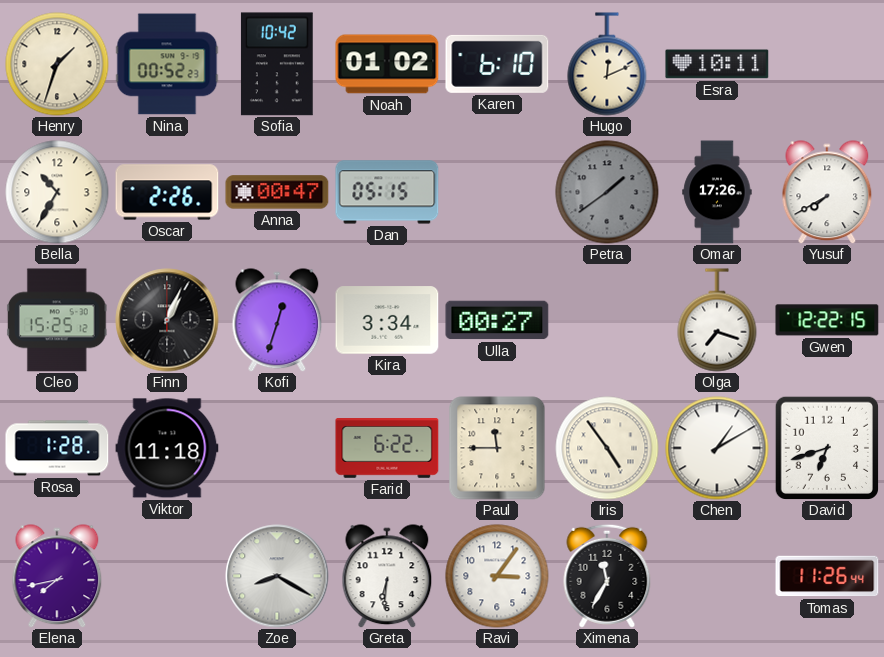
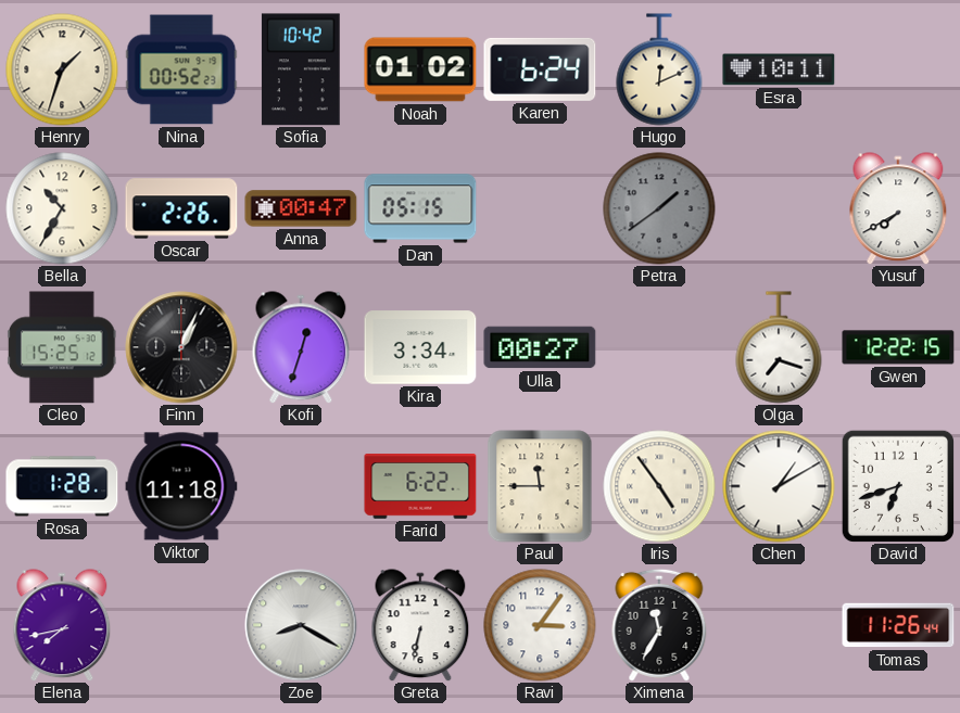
Karen: 6:10 -> 6:24
Omar: 17:26 -> none
Greta: 6:31 -> 6:32
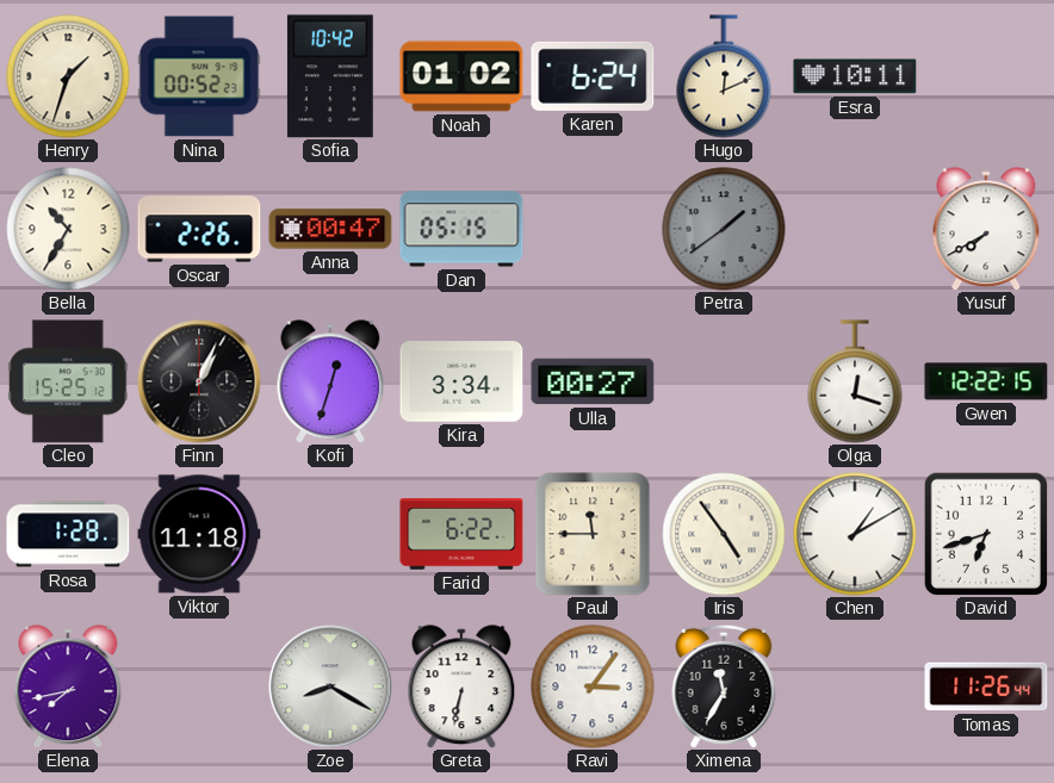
Olga: 7:18 -> 12:18
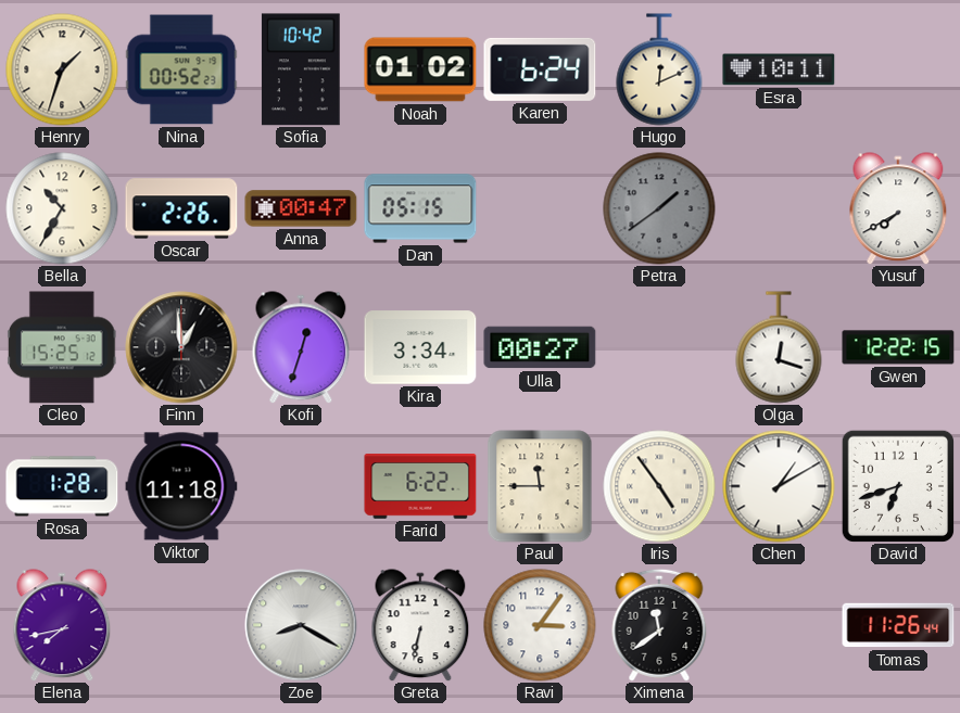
Finn: 1:04 -> 12:59
Ximena: 11:35 -> 11:39
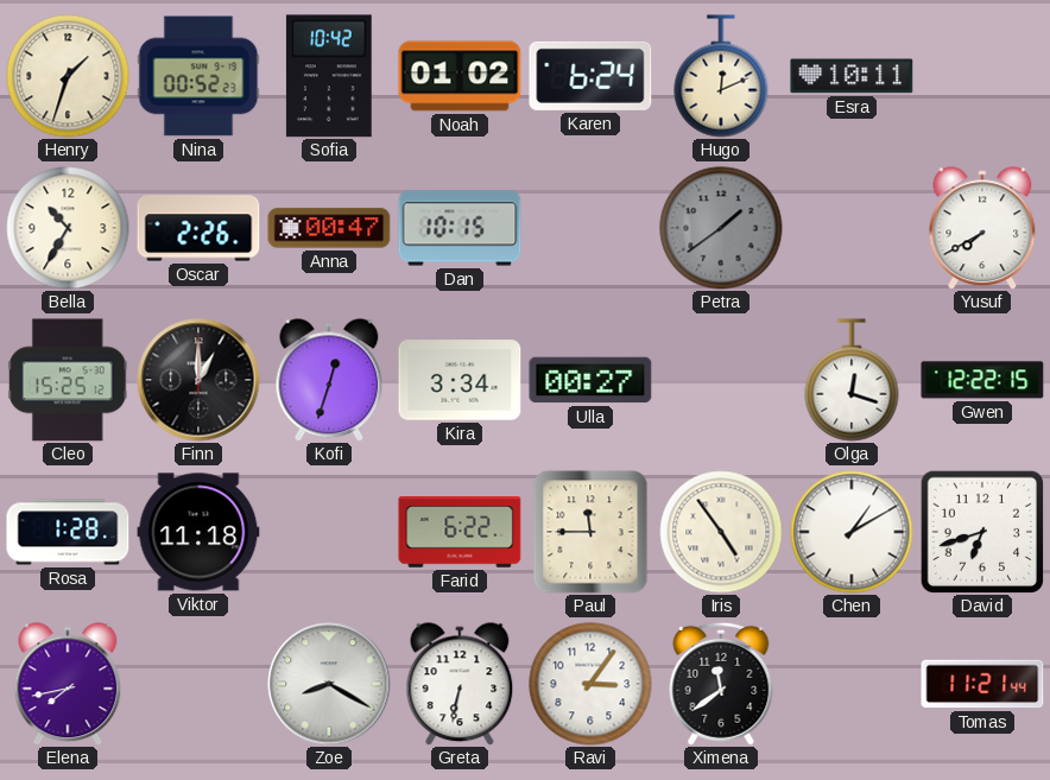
Dan: 05:15 -> 10:15
Finn: 12:59 -> 1:00
Tomas: 11:26 -> 11:21
